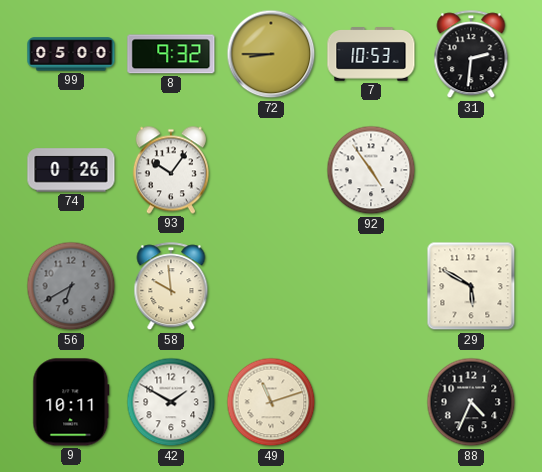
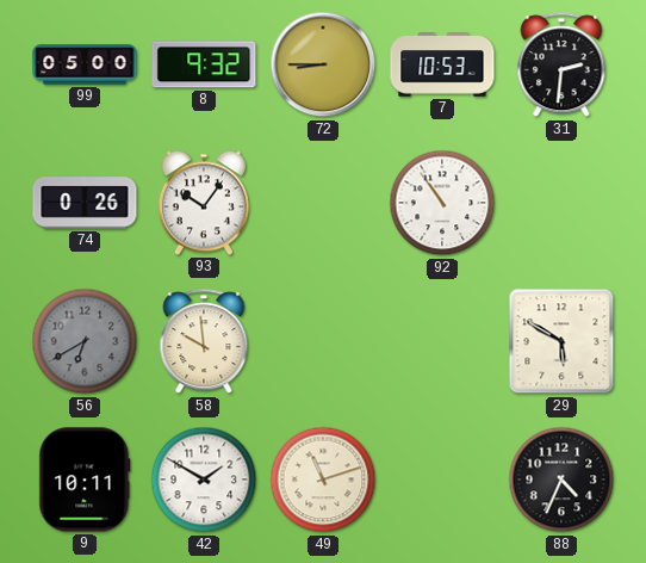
92: 4:54 -> 10:54
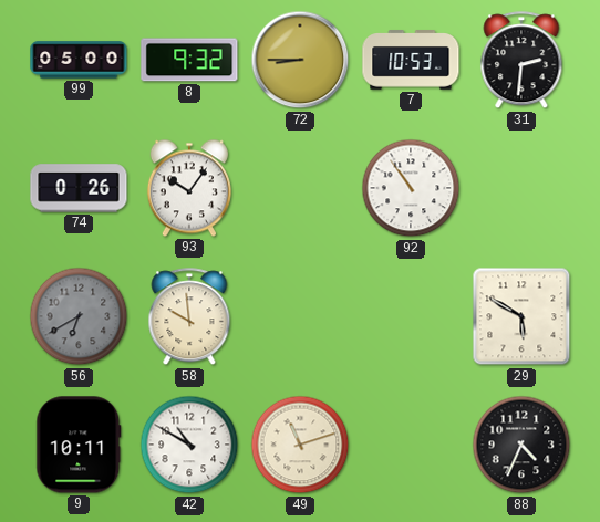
42: 1:50 -> 10:50
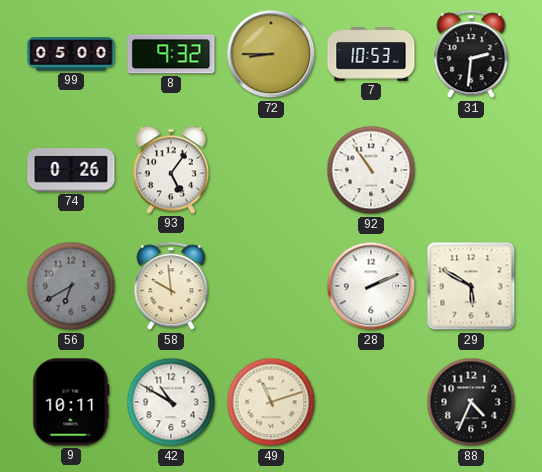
93: 10:06 -> 5:06
28: none -> 2:11
